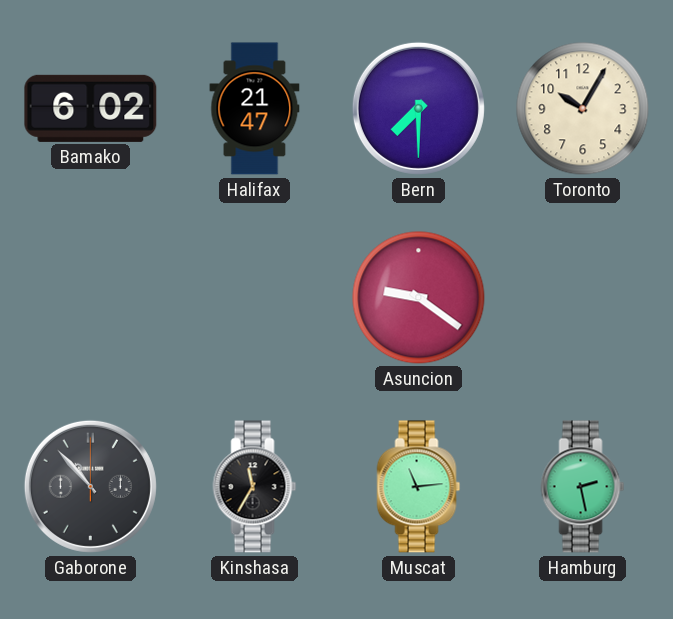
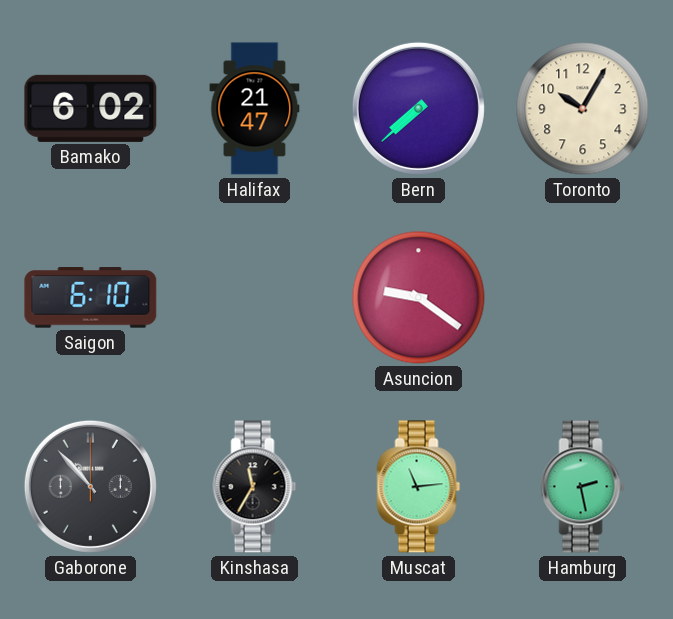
Bern: 7:30 -> 7:38
Saigon: none -> 6:10
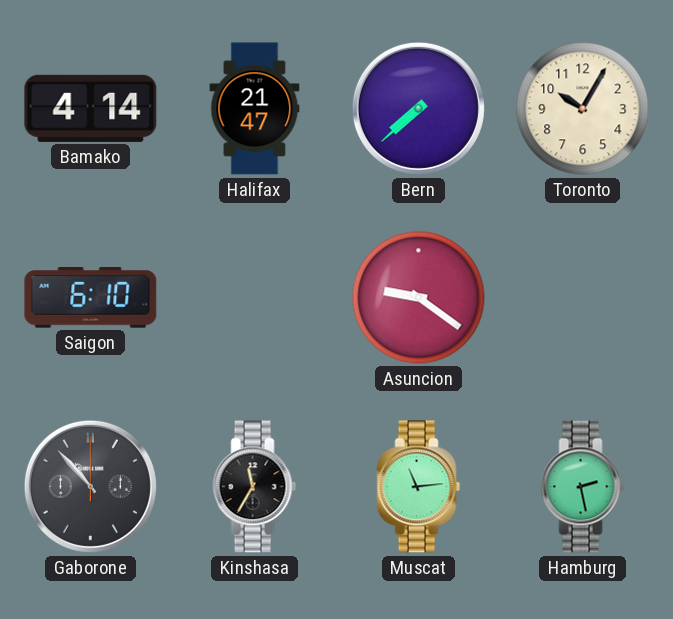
Bamako: 6:02 -> 4:14
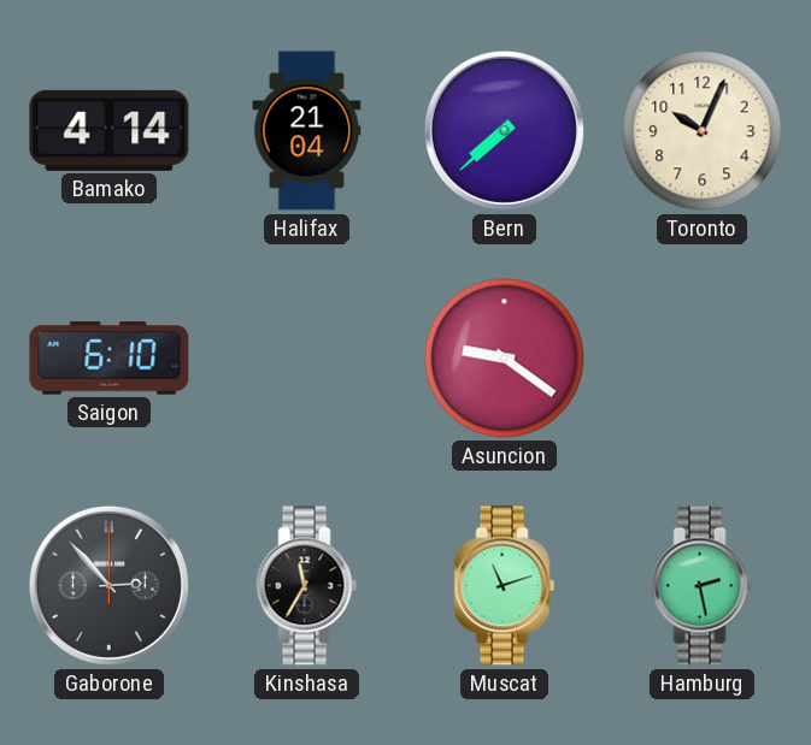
Halifax: 21:47 -> 21:04
Toronto: 10:05 -> 10:04
Gaborone: 10:53 -> 2:53
Muscat: 11:14 -> 11:12
